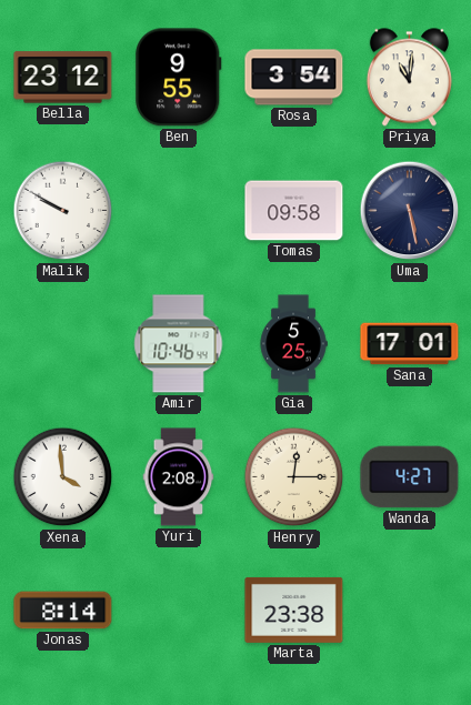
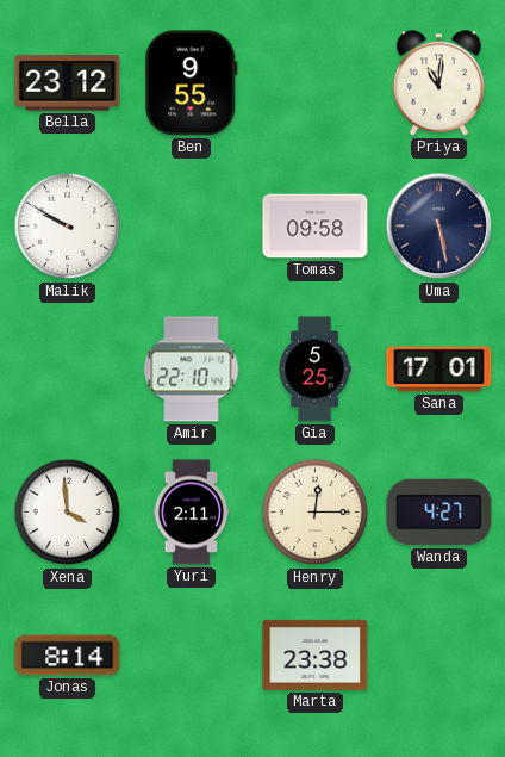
Rosa: 3:54 -> none
Amir: 10:46 -> 22:10
Yuri: 2:08 -> 2:11
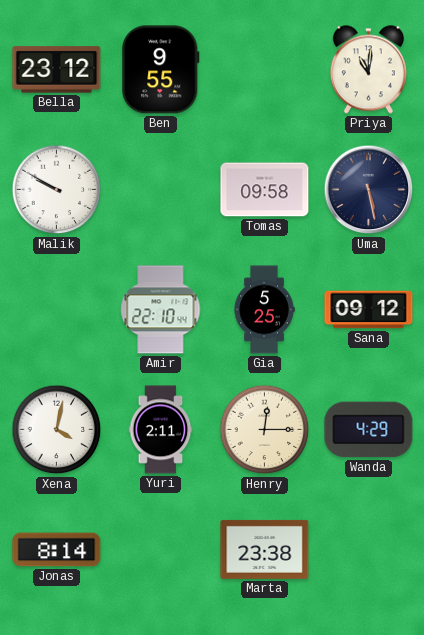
Sana: 17:01 -> 09:12
Xena: 3:59 -> 4:02
Wanda: 4:27 -> 4:29
